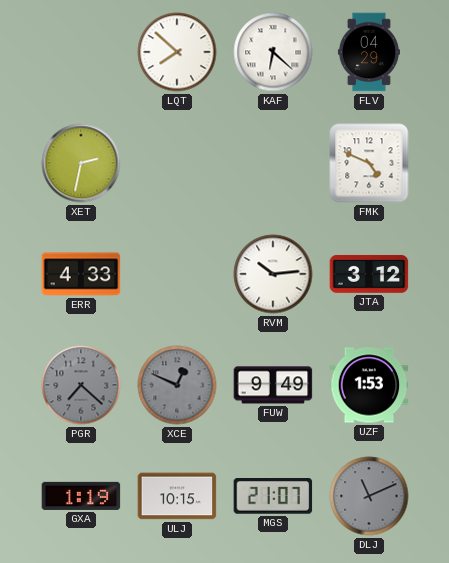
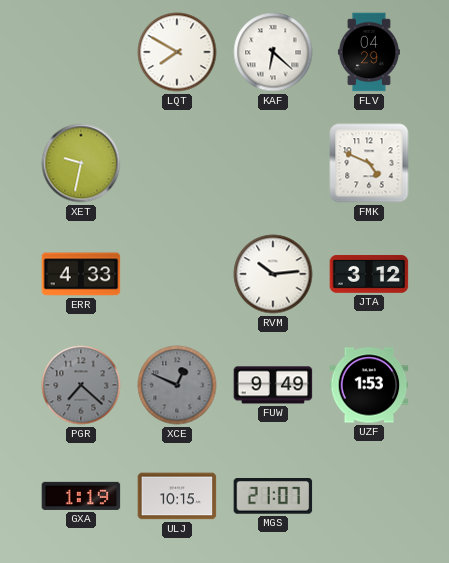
LQT: 7:52 -> 7:50
XET: 2:32 -> 9:32
DLJ: 11:11 -> none
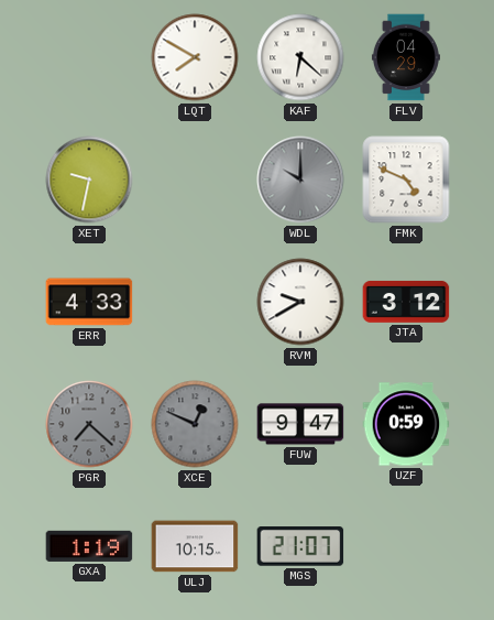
WDL: none -> 10:00
RVM: 10:14 -> 9:40
FUW: 9:49 -> 9:47
UZF: 1:53 -> 0:59
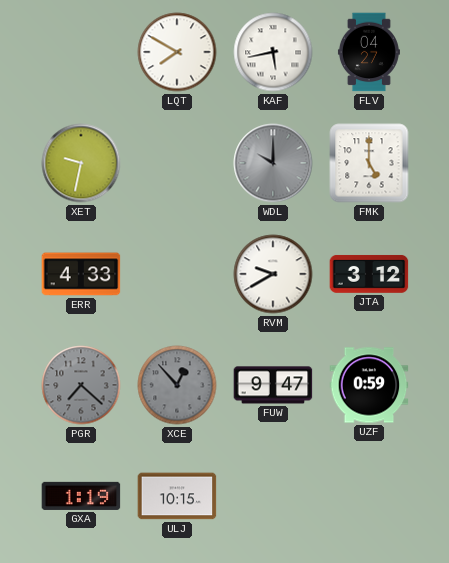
KAF: 6:22 -> 5:43
FLV: 04:29 -> 04:27
FMK: 4:49 -> 5:00
XCE: 12:49 -> 12:53
MGS: 21:07 -> none
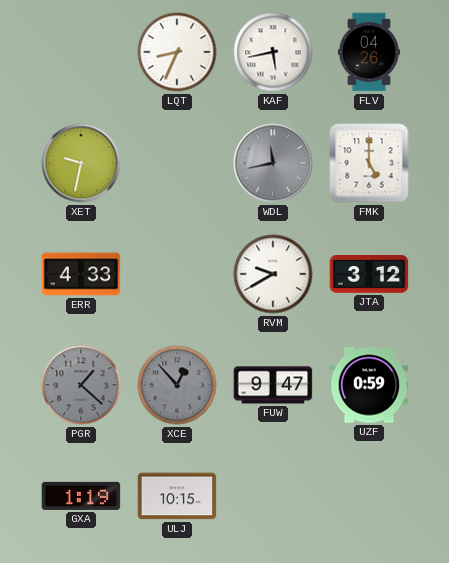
LQT: 7:50 -> 8:34
FLV: 04:27 -> 04:26
WDL: 10:00 -> 11:43
PGR: 7:22 -> 1:22
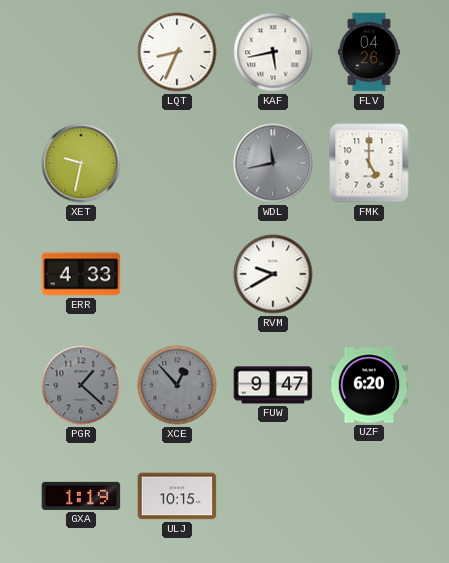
JTA: 3:12 -> none
UZF: 0:59 -> 6:20
